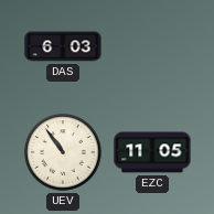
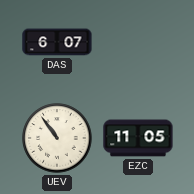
DAS: 6:03 -> 6:07
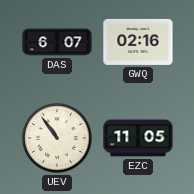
GWQ: none -> 02:16
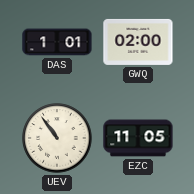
DAS: 6:07 -> 1:01
GWQ: 02:16 -> 02:00
